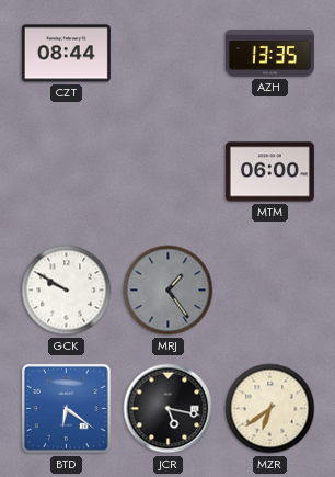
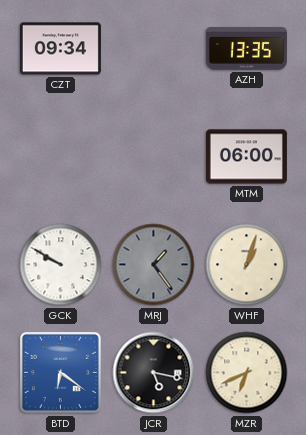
CZT: 08:44 -> 09:34
WHF: none -> 1:03
MZR: 6:39 -> 6:41
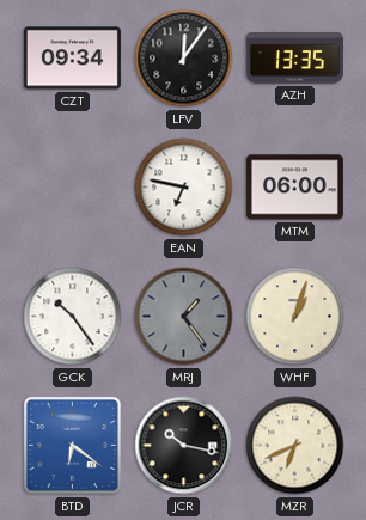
LFV: none -> 12:06
EAN: none -> 6:47
GCK: 9:50 -> 10:24
JCR: 5:17 -> 10:17
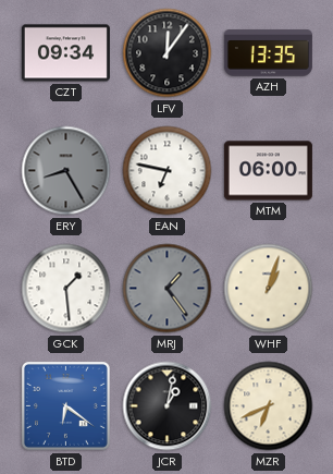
ERY: none -> 8:25
GCK: 10:24 -> 1:29
JCR: 10:17 -> 1:02
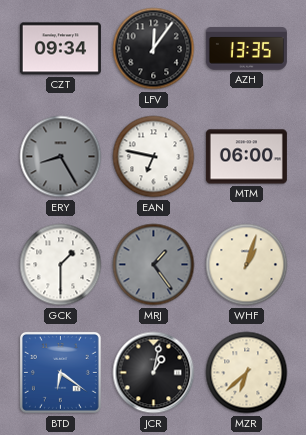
GCK: 1:29 -> 1:30
MZR: 6:41 -> 6:38
